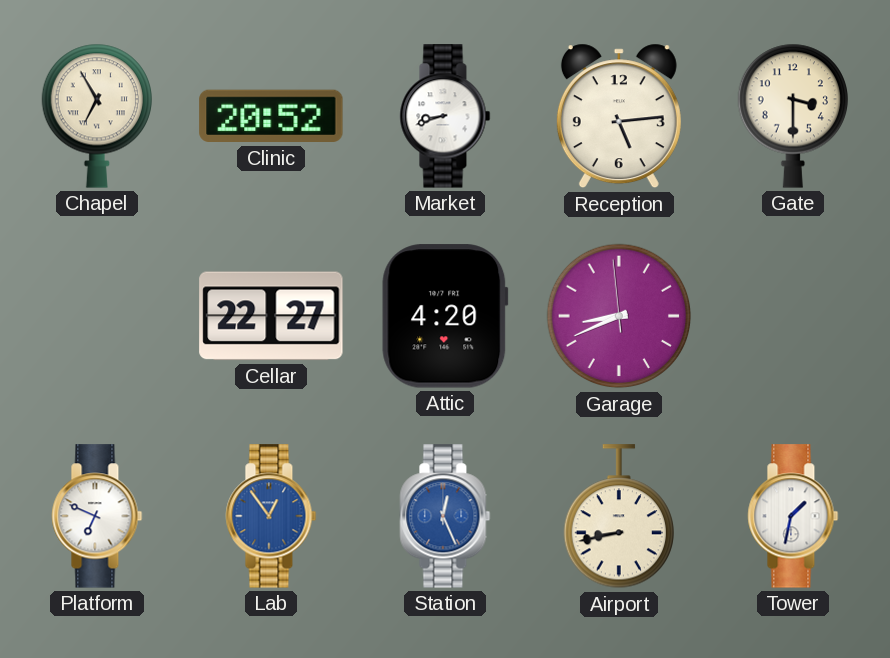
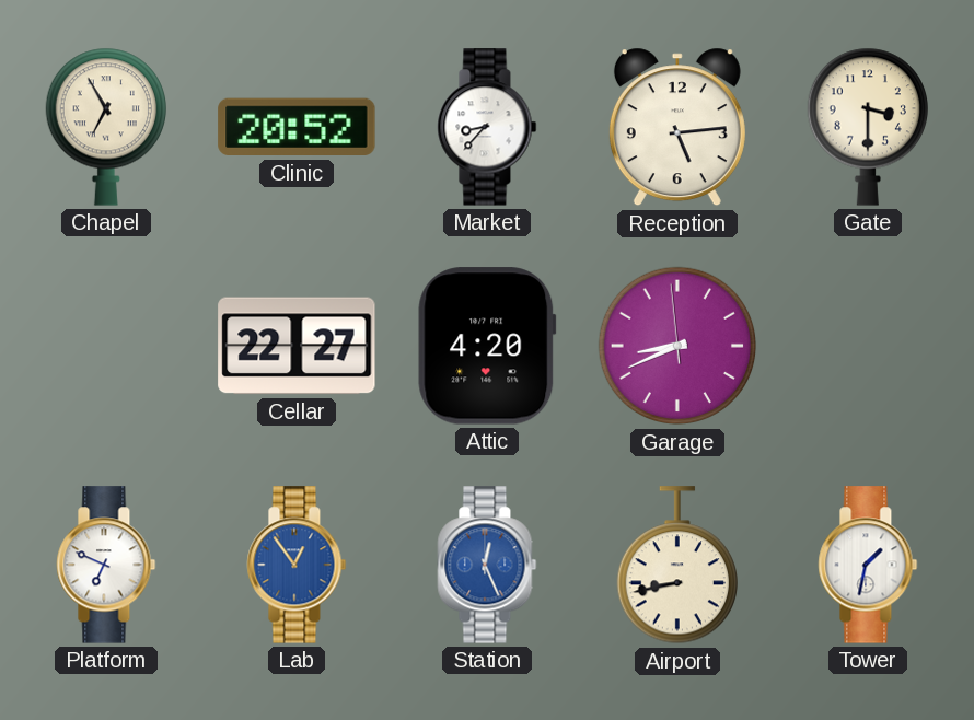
Market: 8:42 -> 8:37
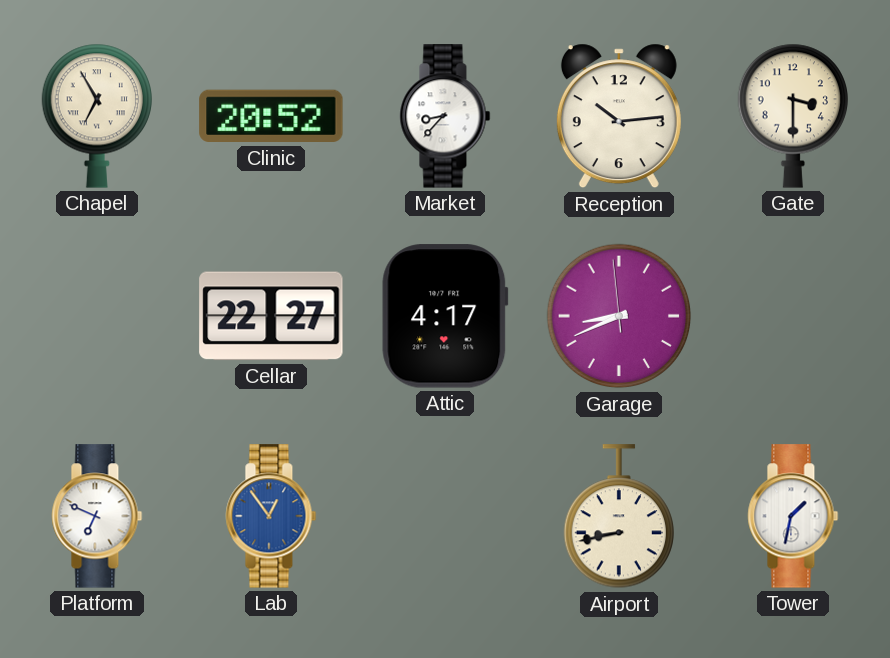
Reception: 5:14 -> 10:14
Attic: 4:20 -> 4:17
Station: 12:26 -> none
